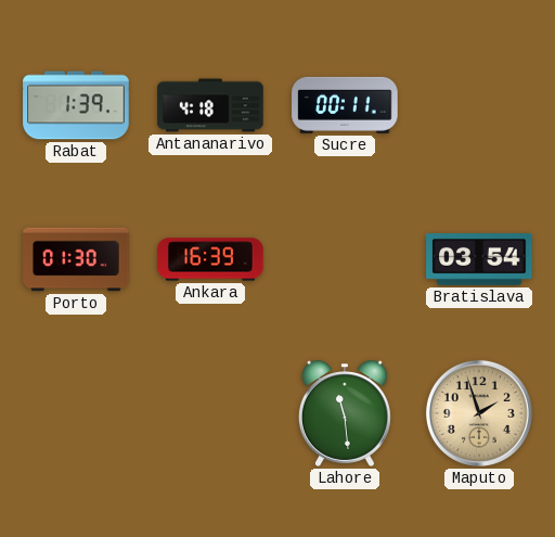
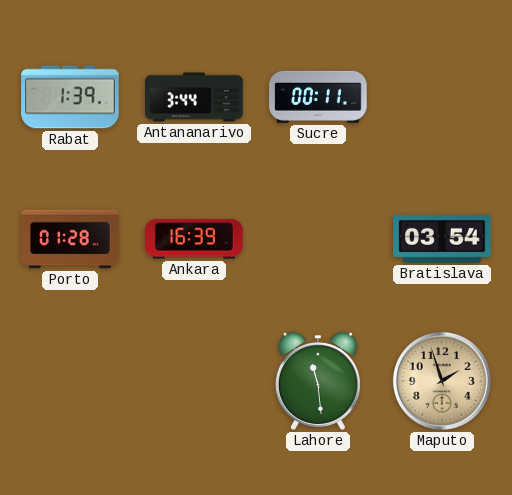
Antananarivo: 4:18 -> 3:44
Porto: 01:30 -> 01:28
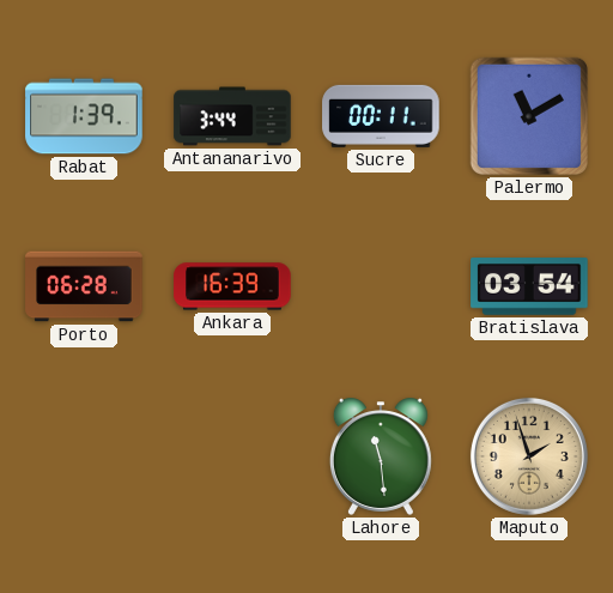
Palermo: none -> 11:10
Porto: 01:28 -> 06:28
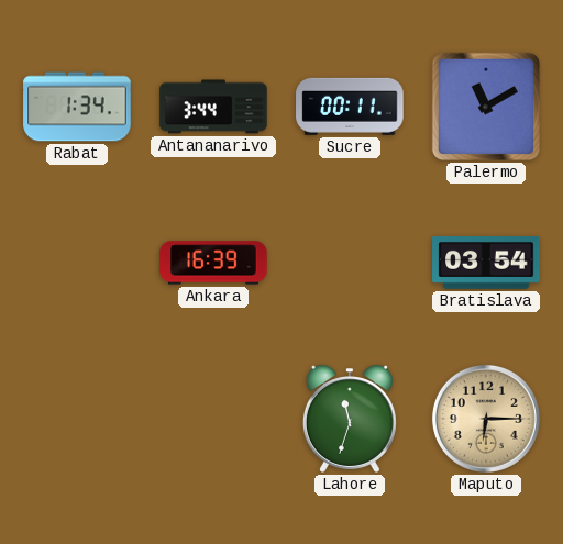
Rabat: 1:39 -> 1:34
Porto: 06:28 -> none
Lahore: 11:29 -> 11:33
Maputo: 1:57 -> 6:15
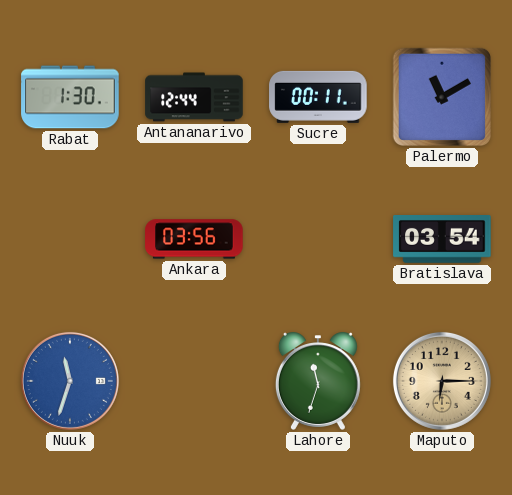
Rabat: 1:34 -> 1:30
Antananarivo: 3:44 -> 12:44
Ankara: 16:39 -> 03:56
Nuuk: none -> 11:33
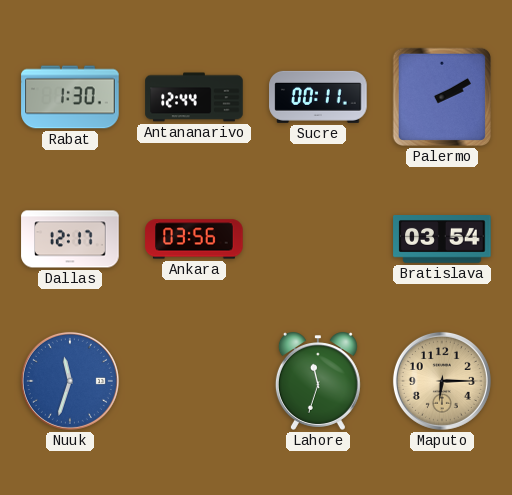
Palermo: 11:10 -> 2:10
Dallas: none -> 12:17
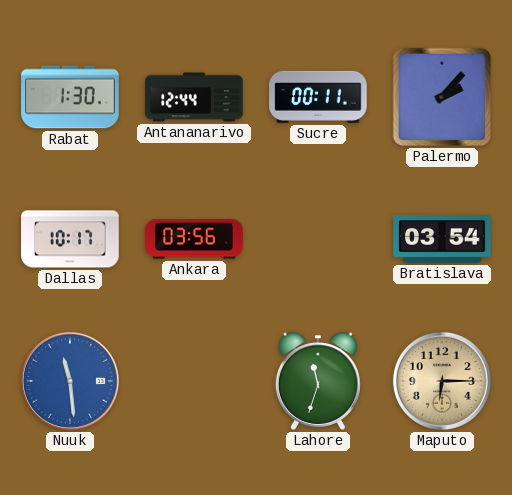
Palermo: 2:10 -> 2:07
Dallas: 12:17 -> 10:17
Nuuk: 11:33 -> 11:29
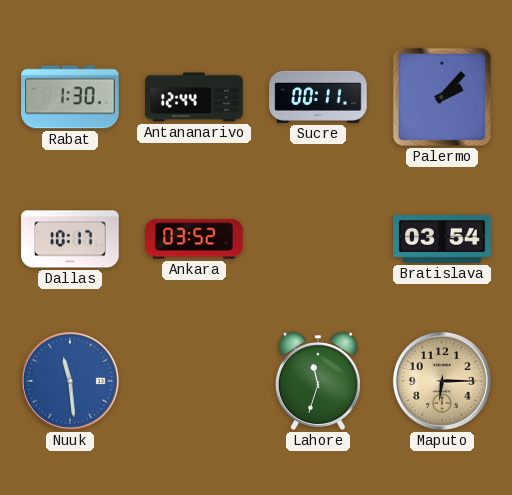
Ankara: 03:56 -> 03:52
